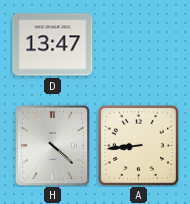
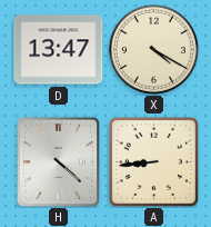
X: none -> 4:20
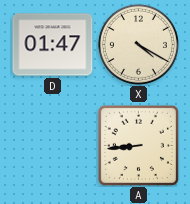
D: 13:47 -> 01:47
H: 4:22 -> none
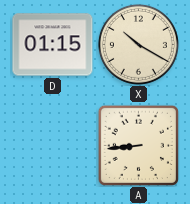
D: 01:47 -> 01:15
X: 4:20 -> 10:20
